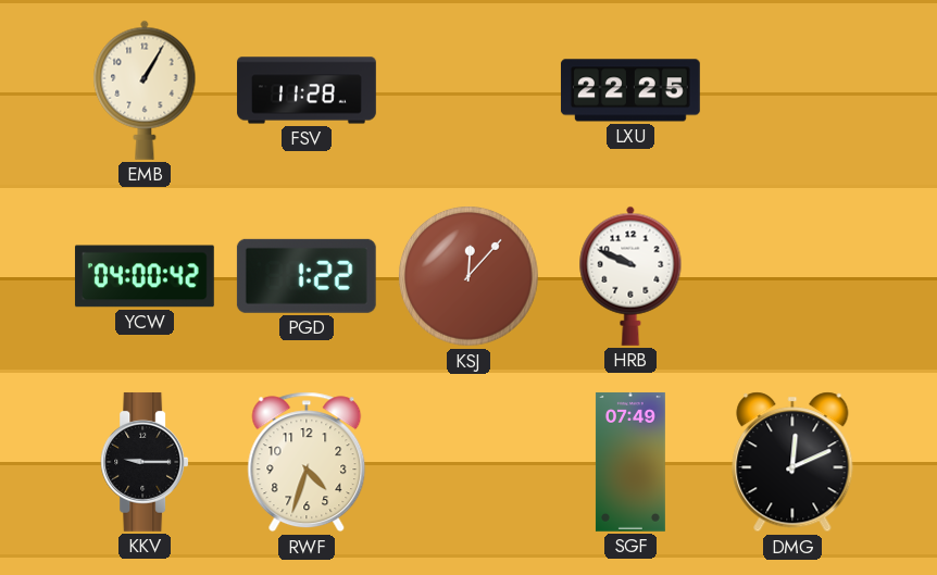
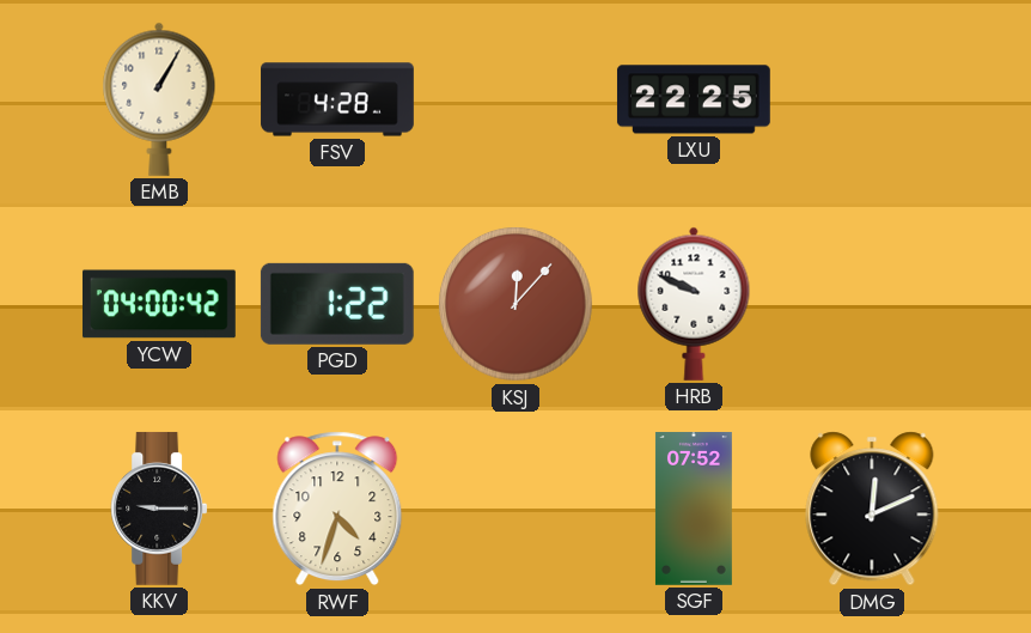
FSV: 11:28 -> 4:28
SGF: 07:49 -> 07:52
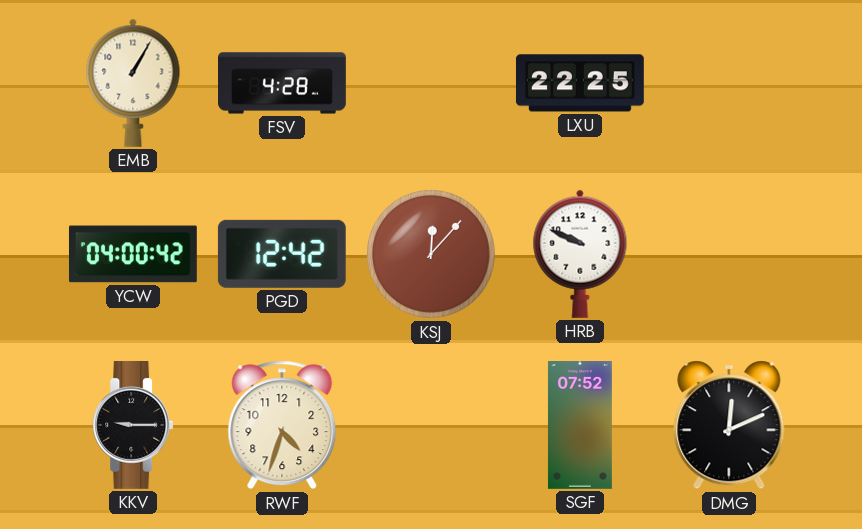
PGD: 1:22 -> 12:42
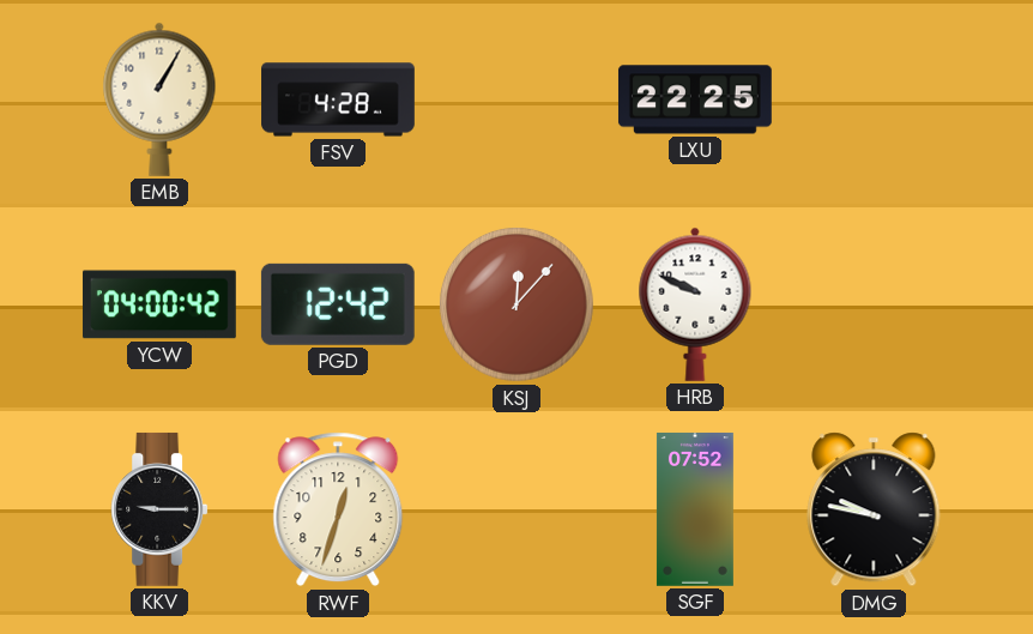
RWF: 4:33 -> 12:33
DMG: 12:11 -> 9:47
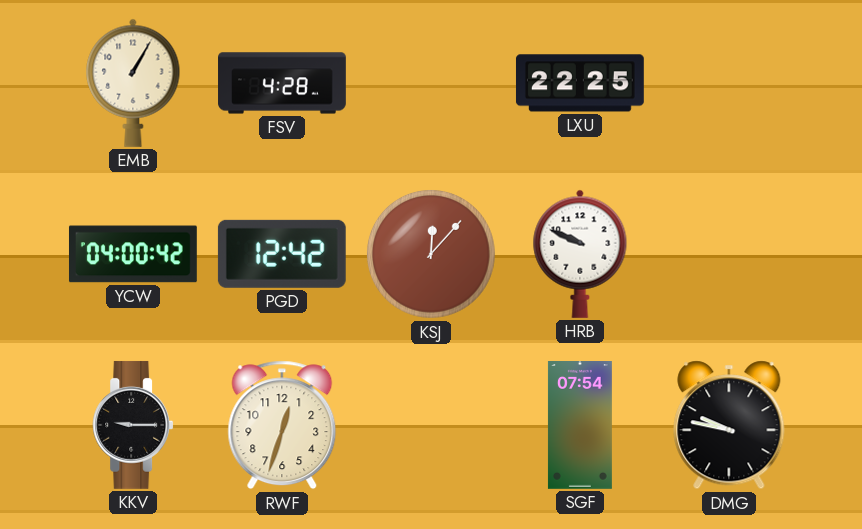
SGF: 07:52 -> 07:54
